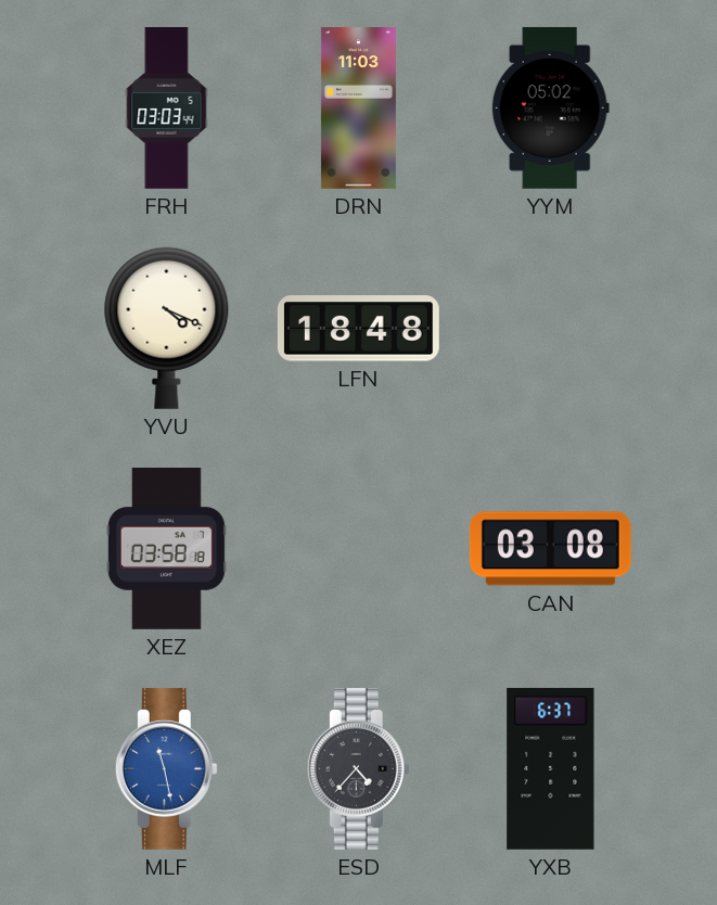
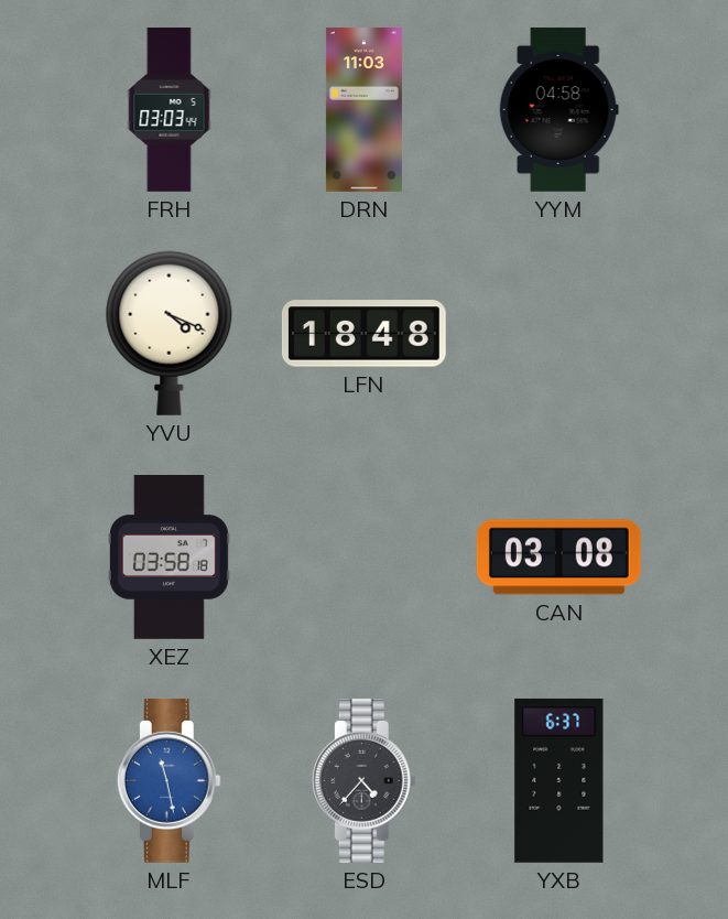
YYM: 05:02 -> 04:58
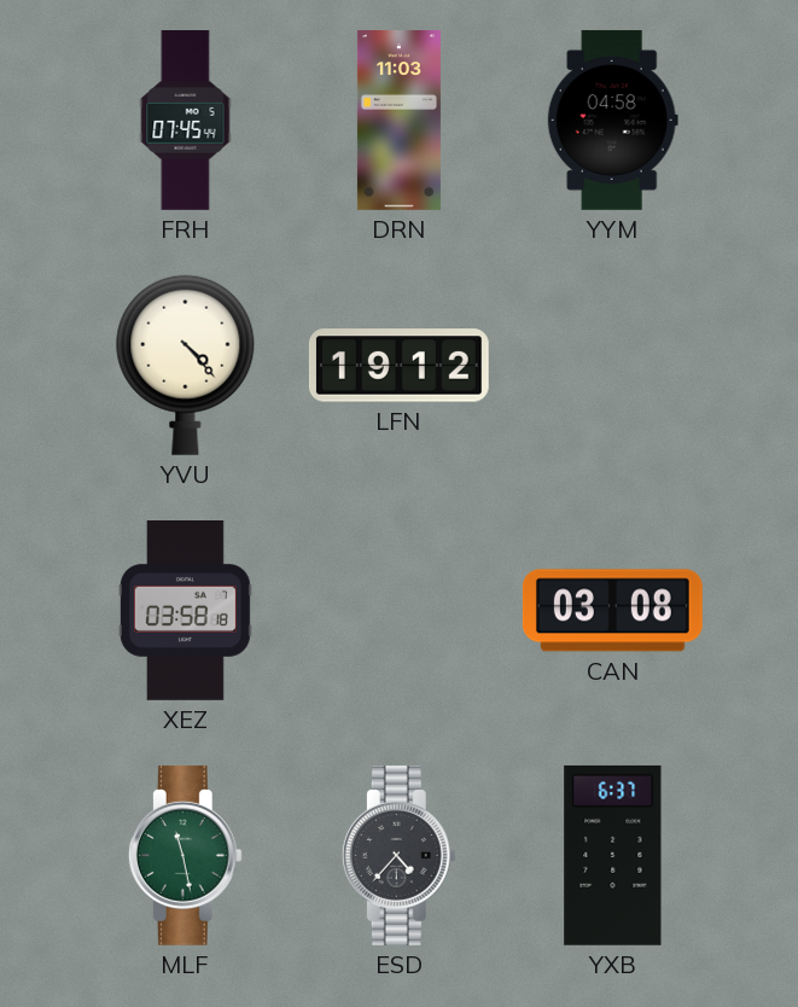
FRH: 03:03 -> 07:45
YVU: 4:19 -> 4:23
LFN: 18:48 -> 19:12
MLF dial: blue -> green
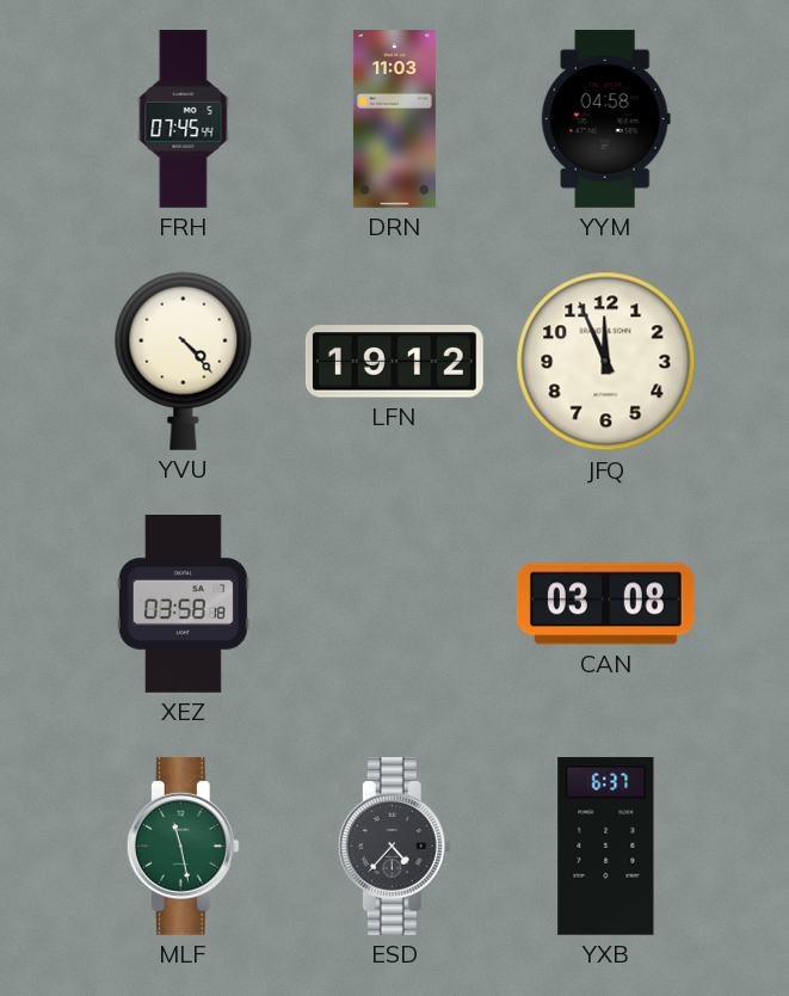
JFQ: none -> 11:56
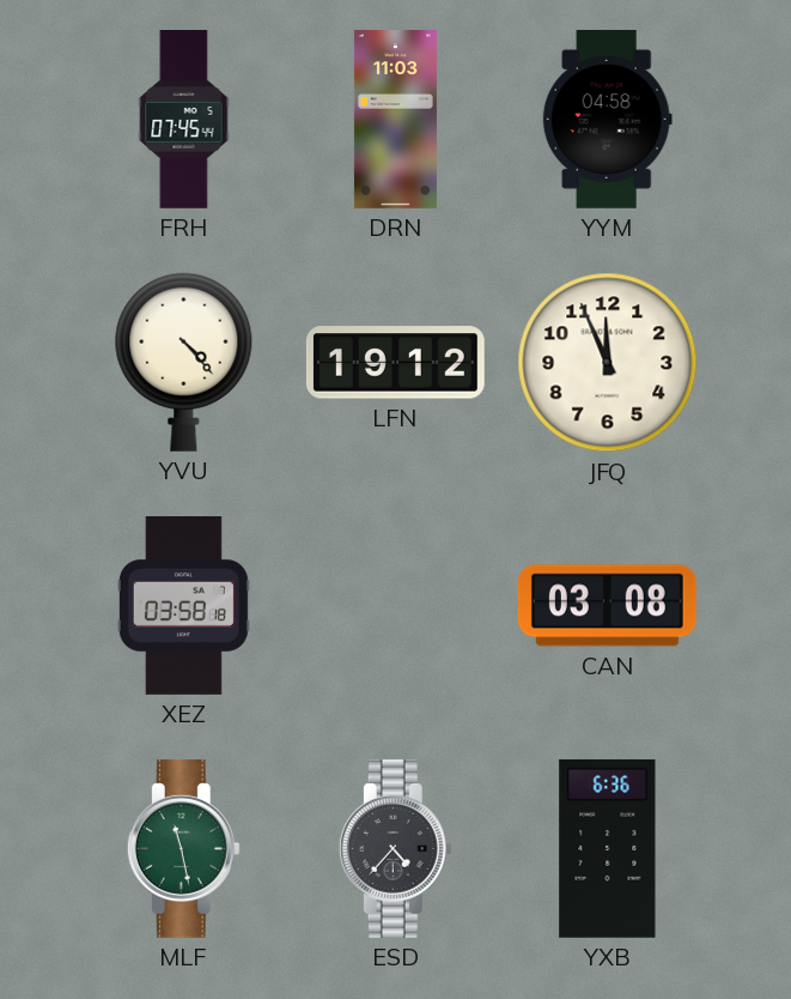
YXB: 6:37 -> 6:36
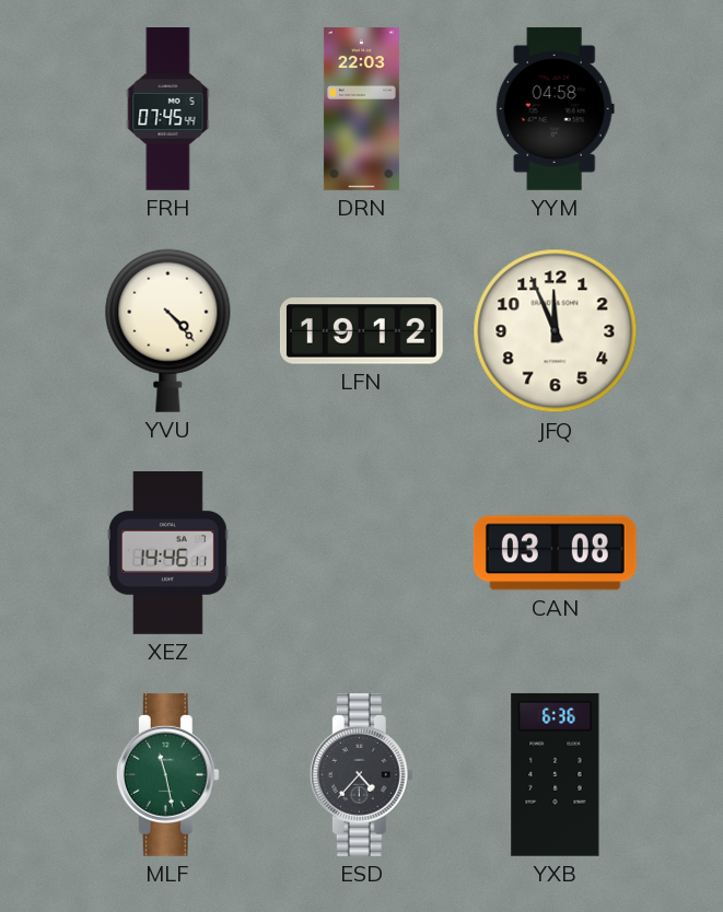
DRN: 11:03 -> 22:03
XEZ: 03:58 -> 14:46
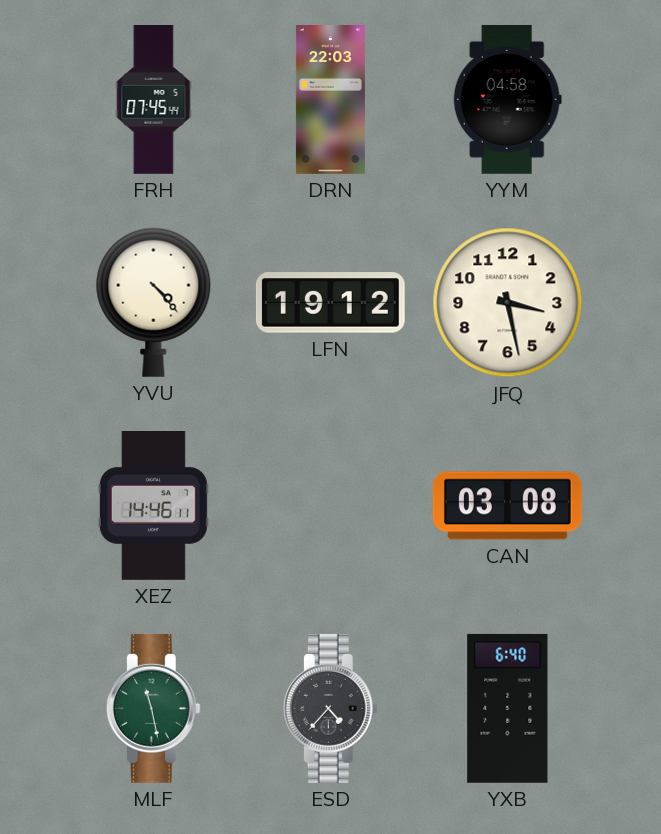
JFQ: 11:56 -> 3:28
YXB: 6:36 -> 6:40
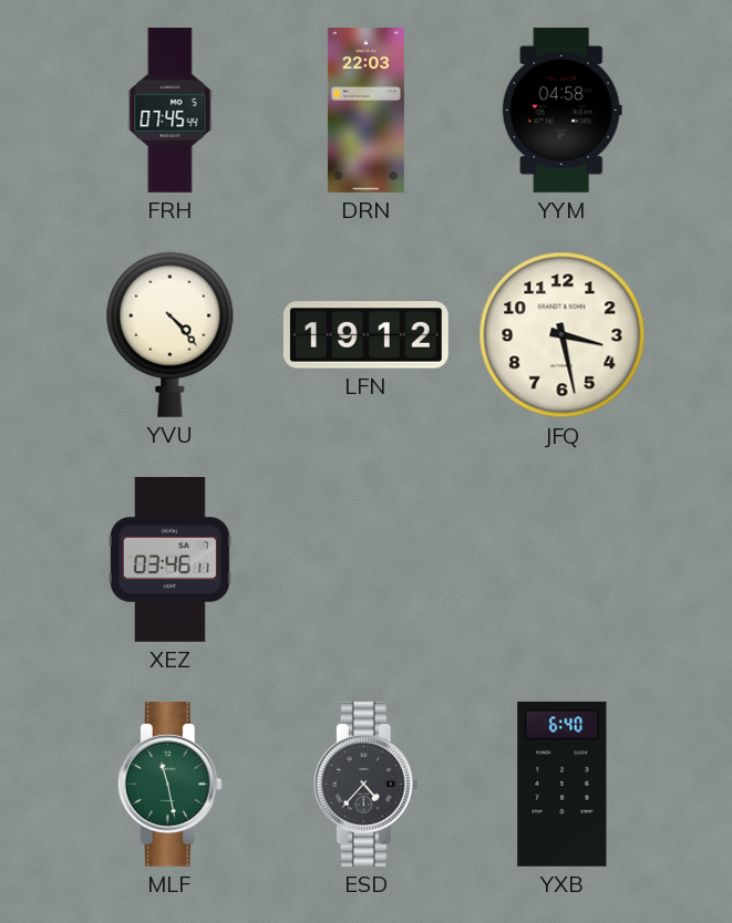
XEZ: 14:46 -> 03:46
CAN: 03:08 -> none
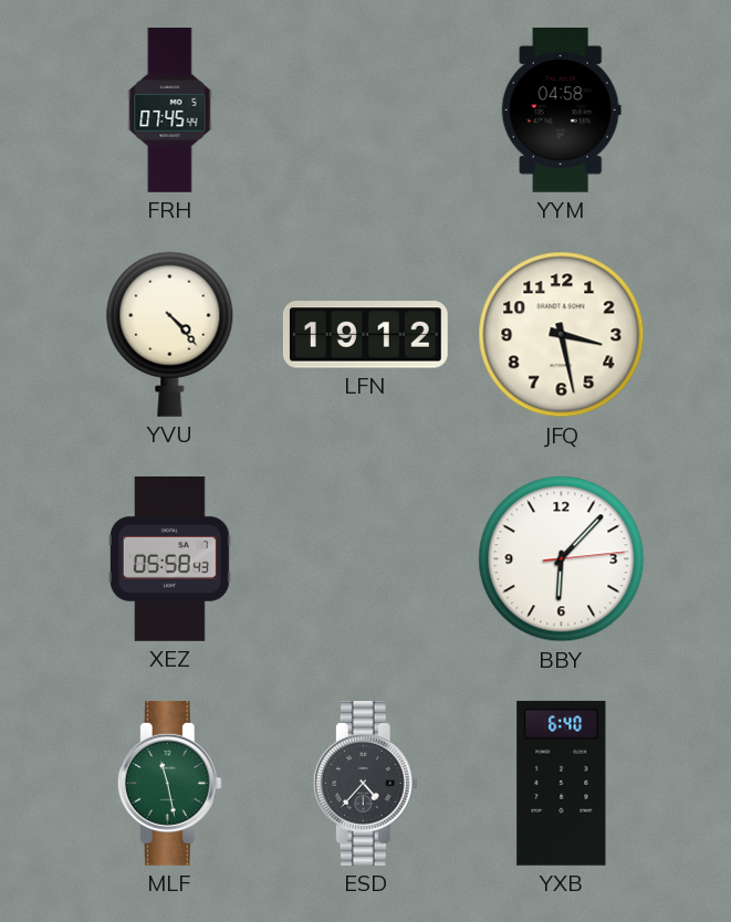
DRN: 22:03 -> none
XEZ: 03:46 -> 05:58
BBY: none -> 6:07
